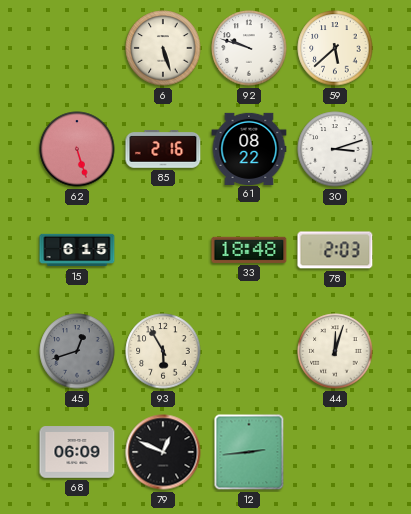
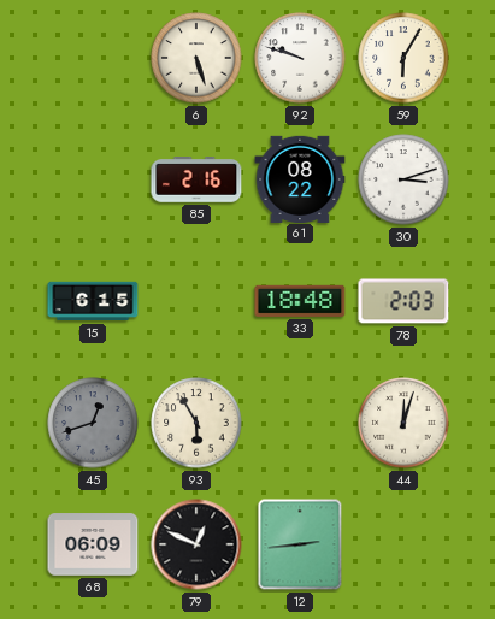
59: 5:38 -> 6:05
62: 5:27 -> none
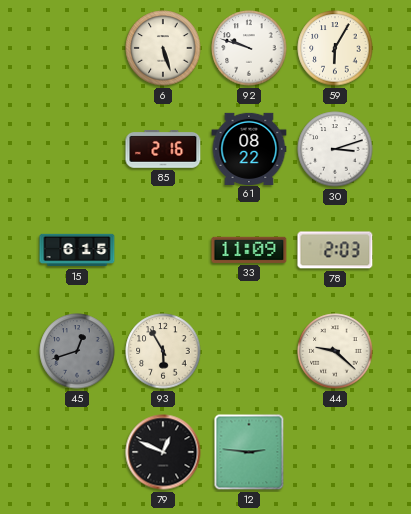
33: 18:48 -> 11:09
44: 12:03 -> 9:22
68: 06:09 -> none
12: 2:44 -> 2:46
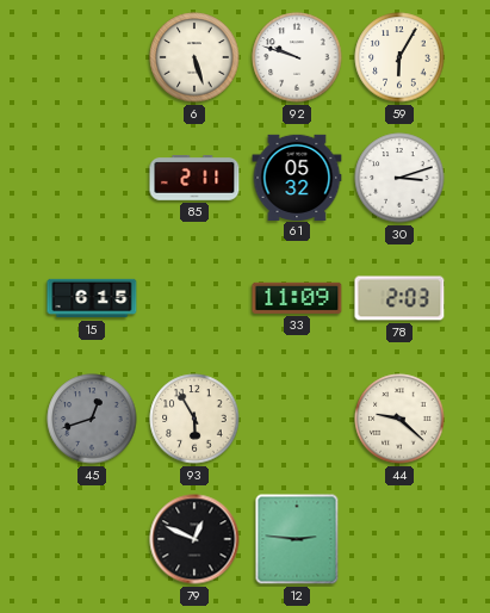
85: 2:16 -> 2:11
61: 08:22 -> 05:32
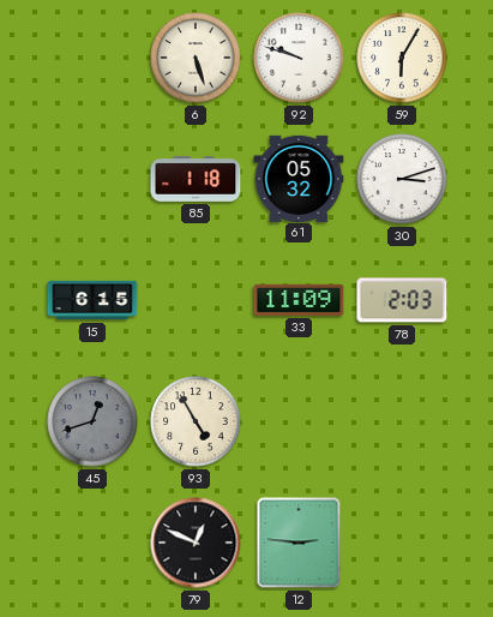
85: 2:11 -> 1:18
93: 5:55 -> 4:55
44: 9:22 -> none
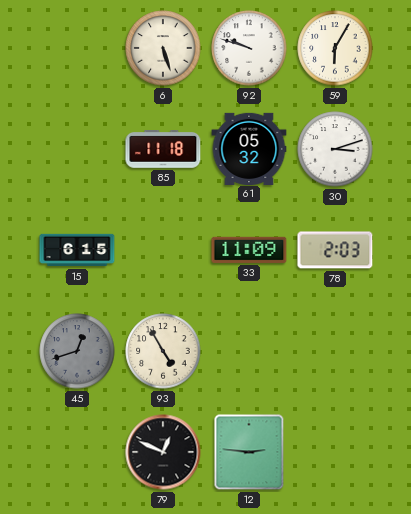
85: 1:18 -> 11:18
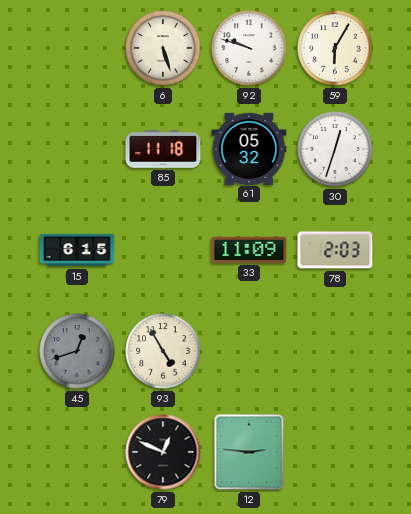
30: 3:12 -> 12:33
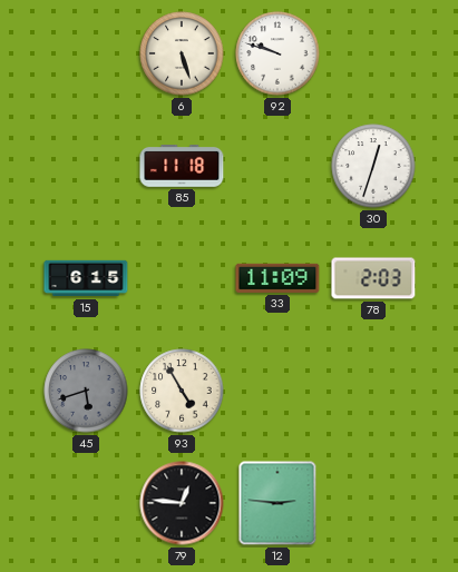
59: 6:05 -> none
61: 05:32 -> none
45: 12:42 -> 5:42
79: 12:49 -> 12:46
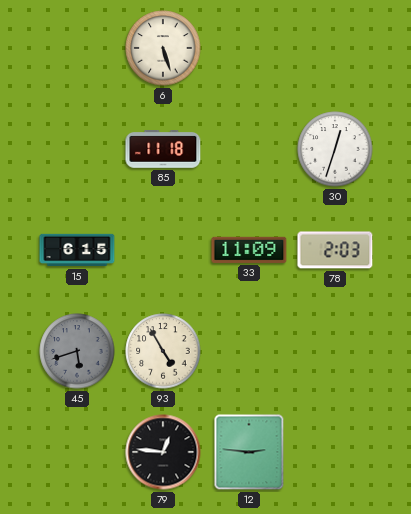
92: 9:48 -> none
